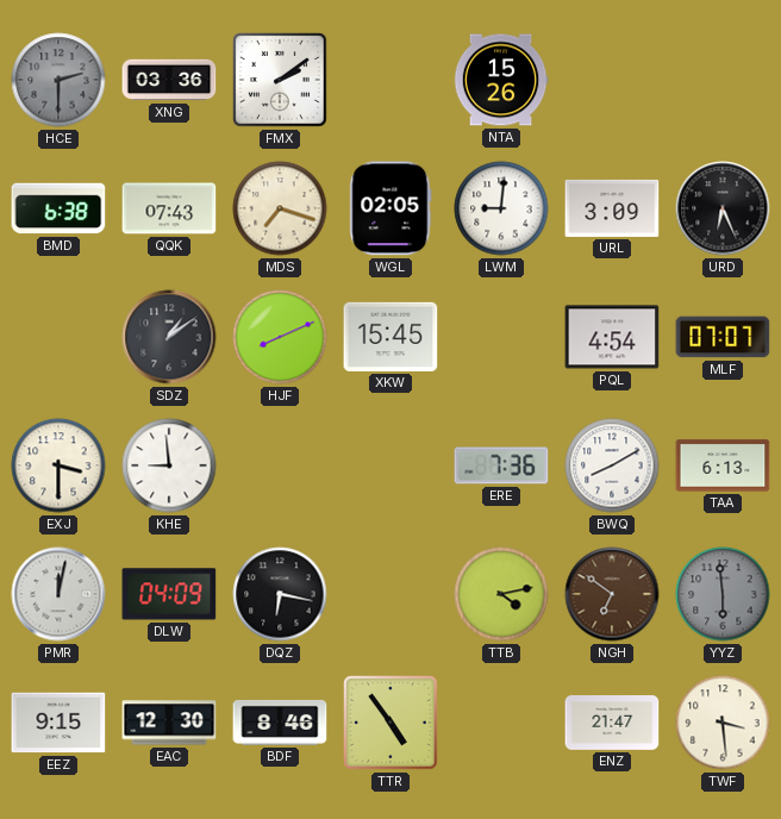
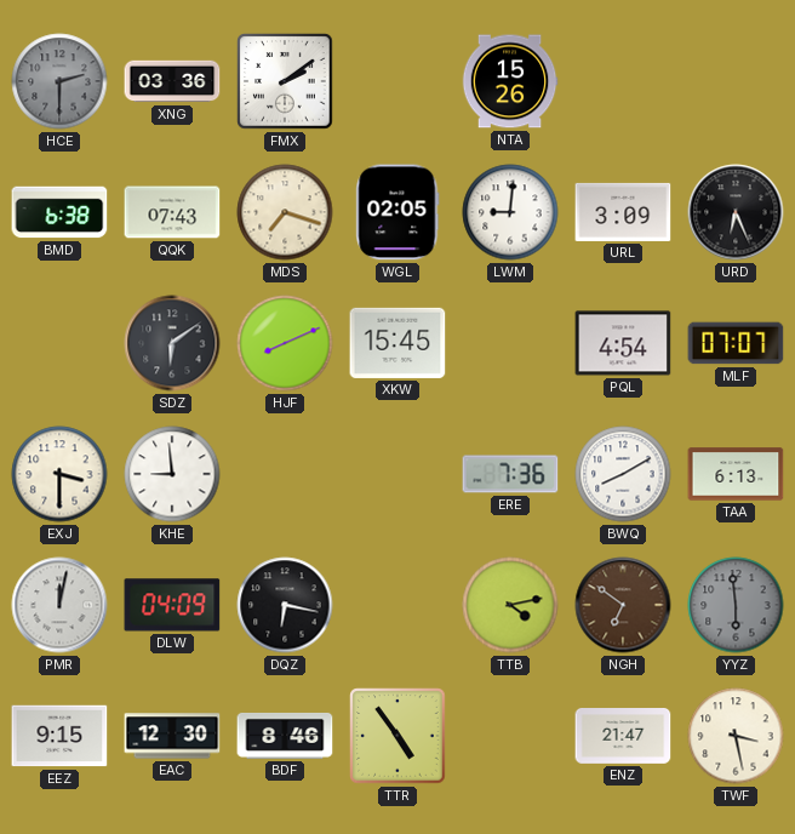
SDZ: 1:09 -> 6:09
TWF: 3:29 -> 3:28
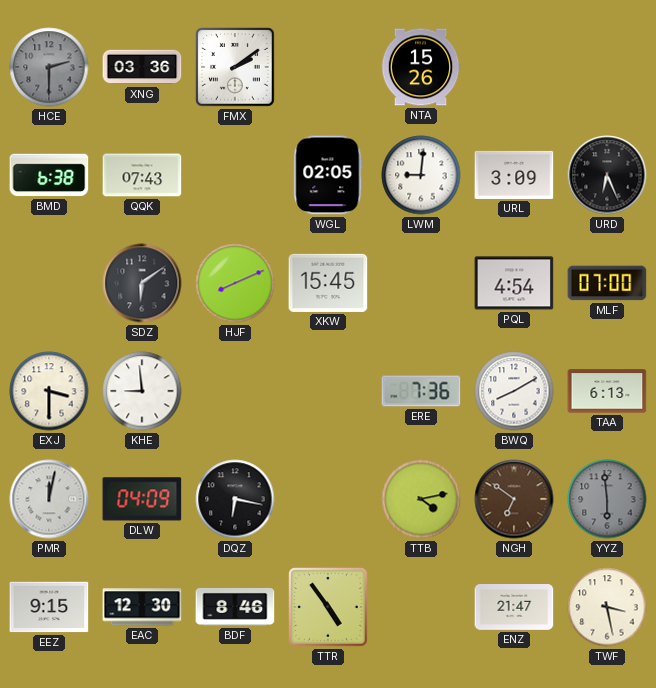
MDS: 7:18 -> none
MLF: 07:07 -> 07:00
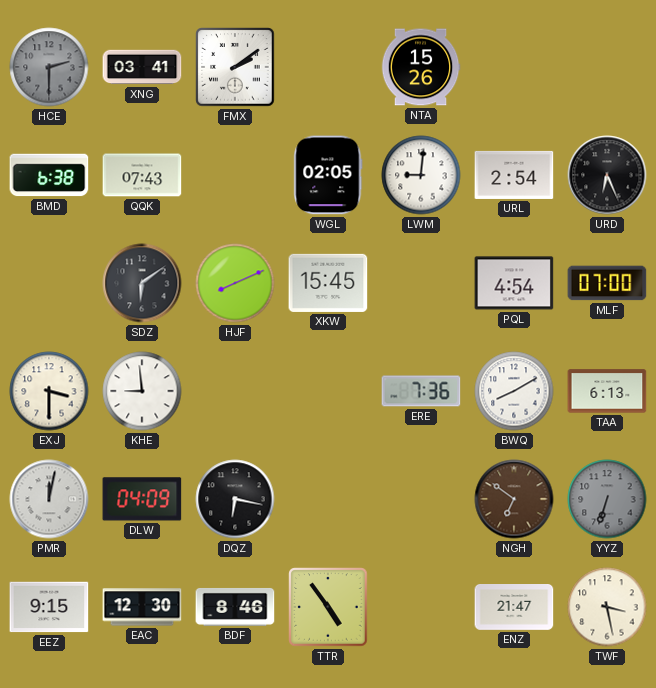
XNG: 03:36 -> 03:41
URL: 3:09 -> 2:54
TTB: 4:13 -> none
YYZ: 5:59 -> 6:33
